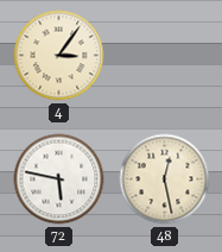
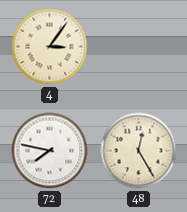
72: 5:47 -> 7:47
48: 12:28 -> 12:25
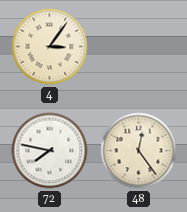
48: 12:25 -> 12:24
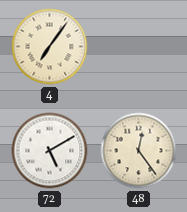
4: 3:06 -> 7:06
72: 7:47 -> 5:10
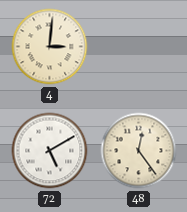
4: 7:06 -> 3:01
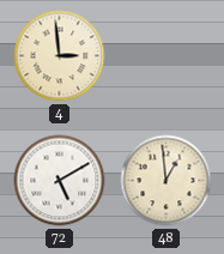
4: 3:01 -> 2:59
48: 12:24 -> 12:59
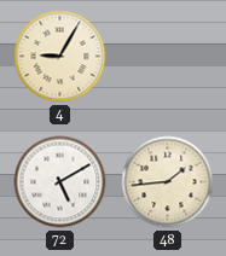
4: 2:59 -> 9:05
48: 12:59 -> 1:44
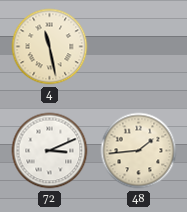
4: 9:05 -> 11:28
72: 5:10 -> 3:11
